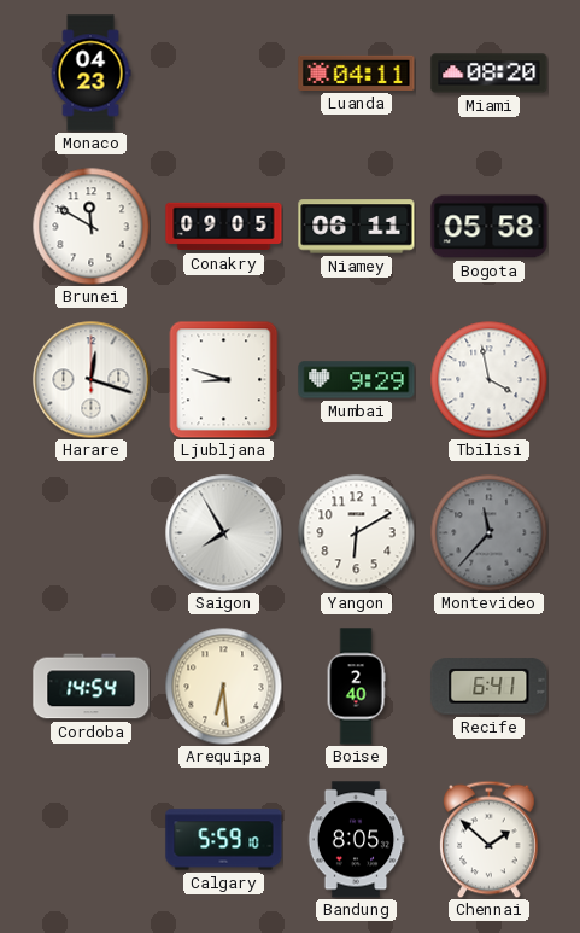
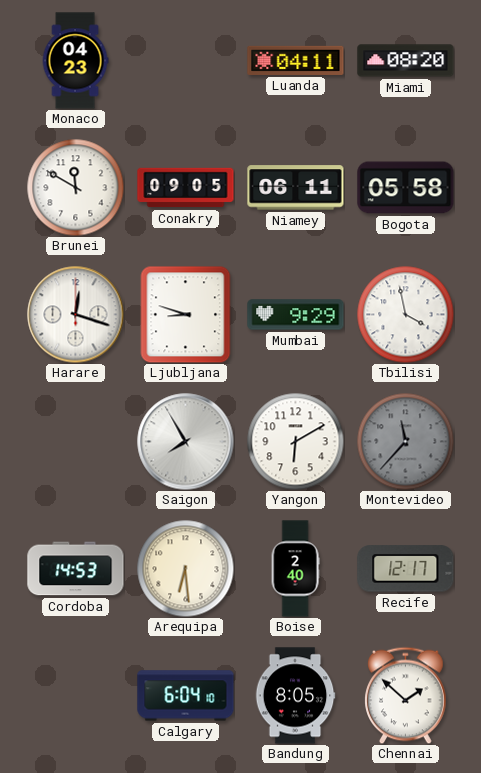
Cordoba: 14:54 -> 14:53
Recife: 6:41 -> 12:17
Calgary: 5:59 -> 6:04
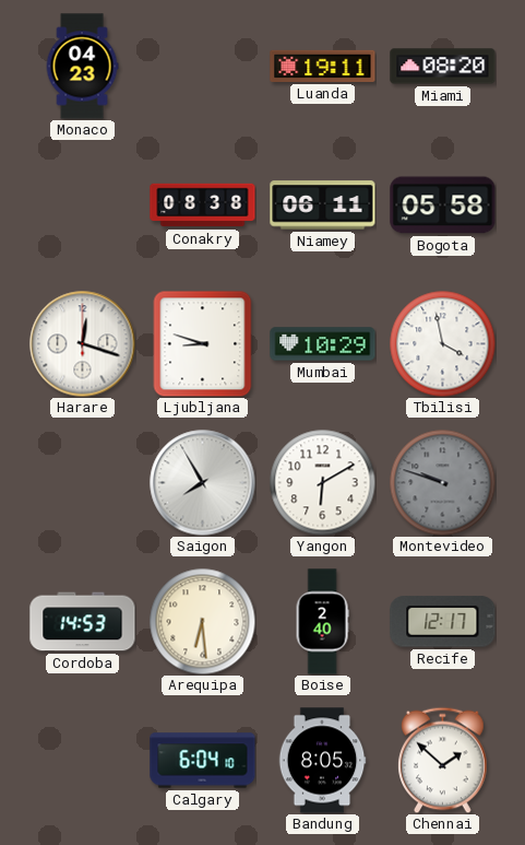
Luanda: 04:11 -> 19:11
Brunei: 11:50 -> none
Conakry: 09:05 -> 08:38
Mumbai: 9:29 -> 10:29
Montevideo: 11:37 -> 9:48
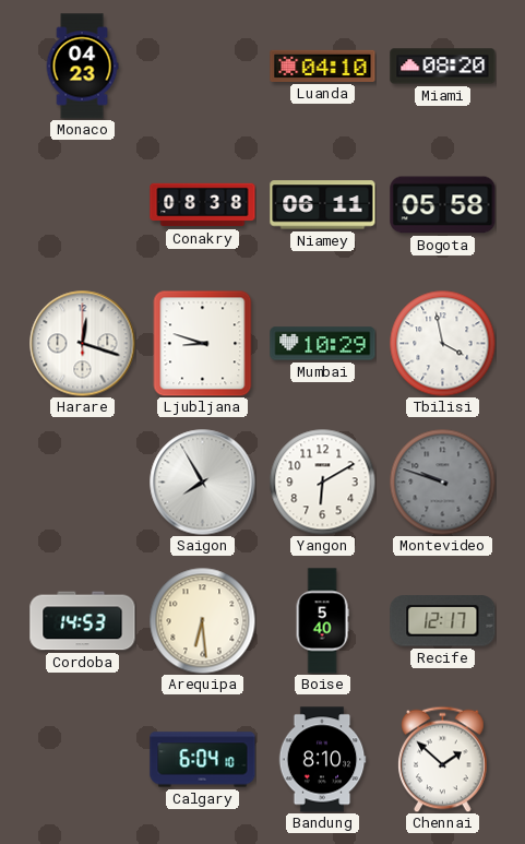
Luanda: 19:11 -> 04:10
Boise: 2:40 -> 5:40
Bandung: 8:05 -> 8:10
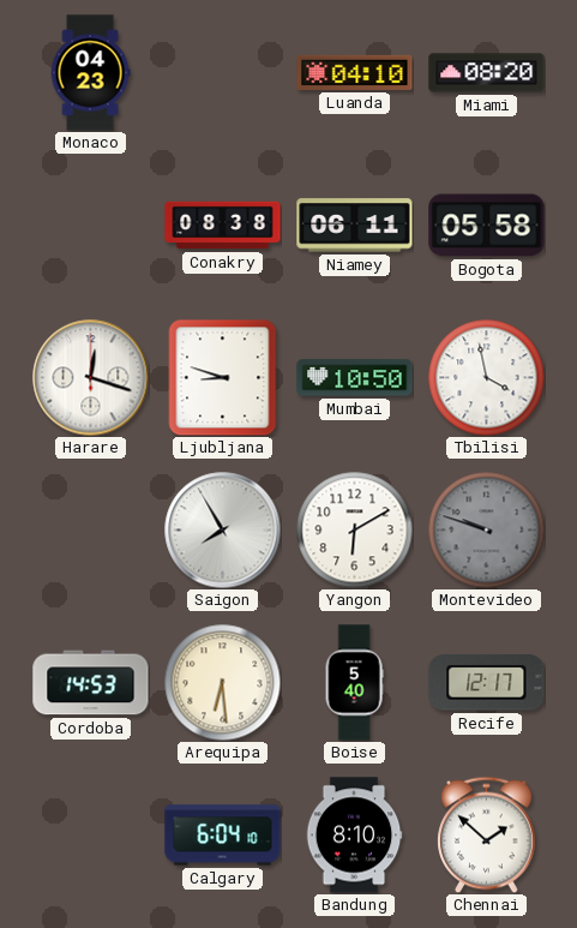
Mumbai: 10:29 -> 10:50
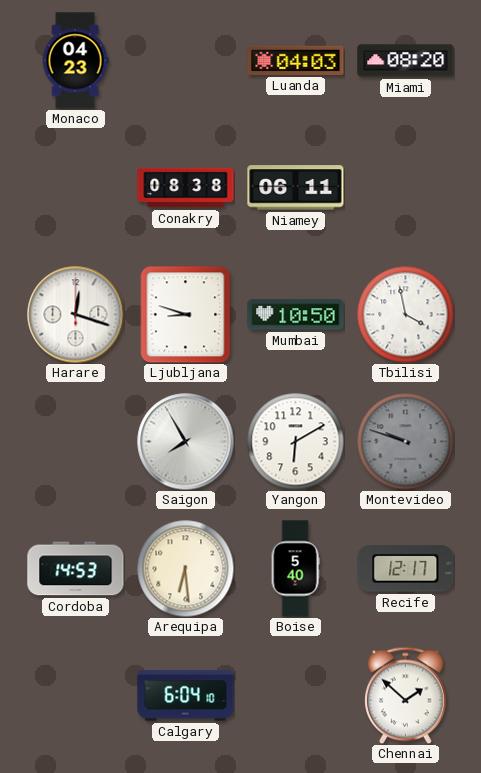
Luanda: 04:10 -> 04:03
Bogota: 05:58 -> none
Bandung: 8:10 -> none
